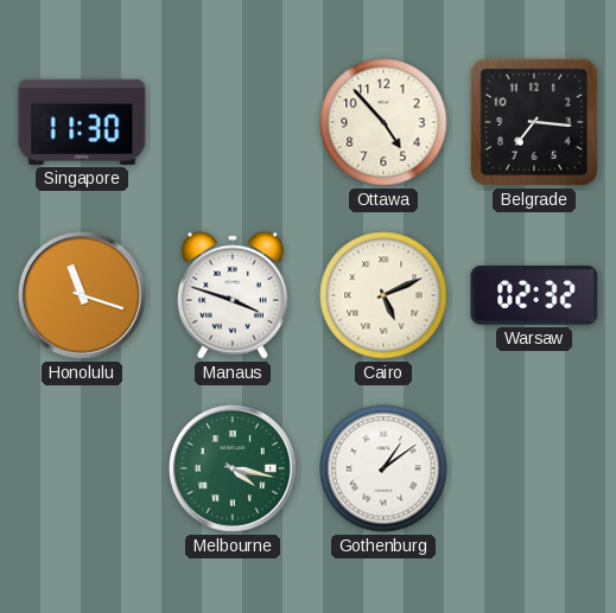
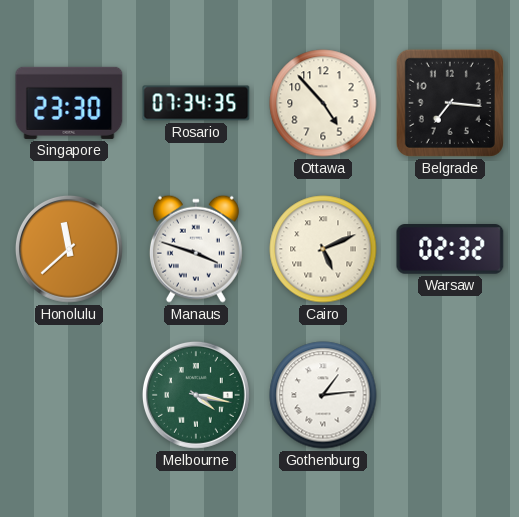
Singapore: 11:30 -> 23:30
Rosario: none -> 07:34
Honolulu: 11:18 -> 11:38
Gothenburg: 1:09 -> 1:14
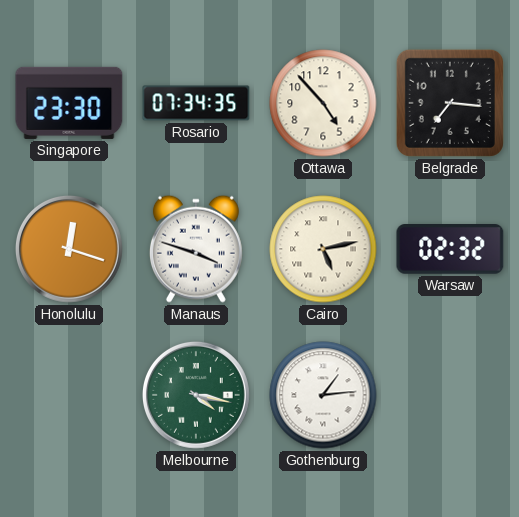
Honolulu: 11:38 -> 12:18
Cairo: 5:11 -> 5:13
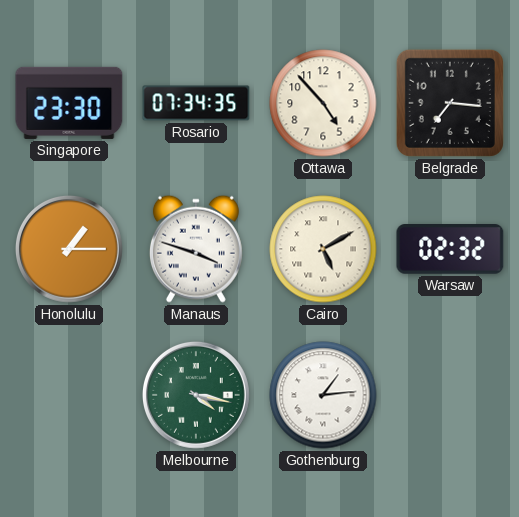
Honolulu: 12:18 -> 1:15
Cairo: 5:13 -> 5:10
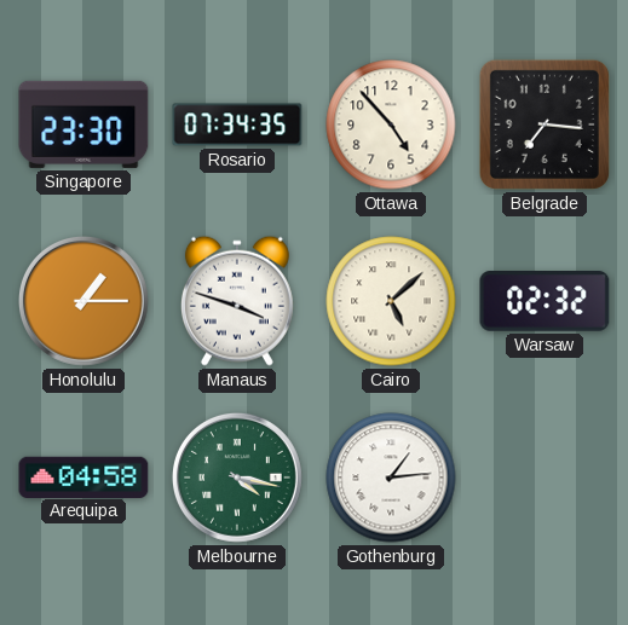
Cairo: 5:10 -> 5:08
Arequipa: none -> 04:58
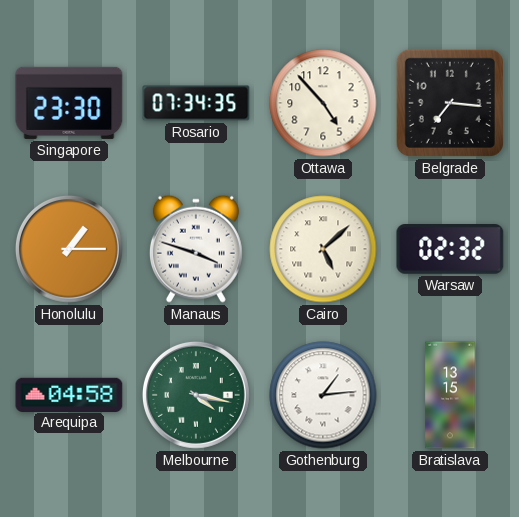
Bratislava: none -> 13:15
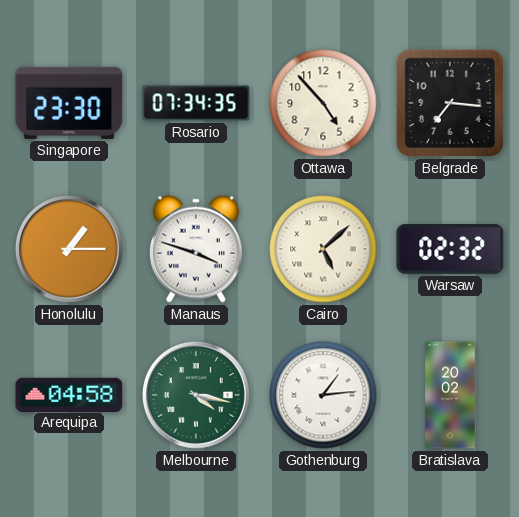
Bratislava: 13:15 -> 20:02
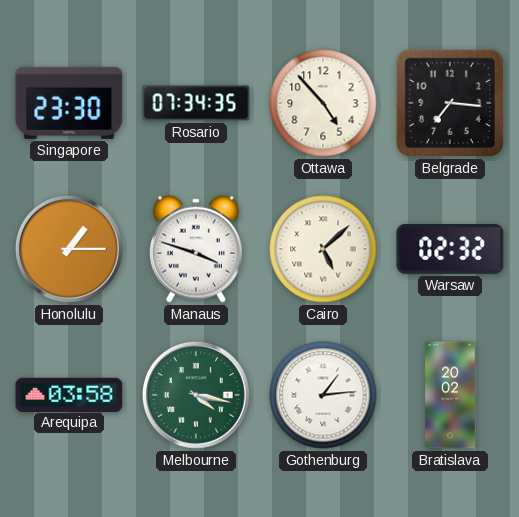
Arequipa: 04:58 -> 03:58
